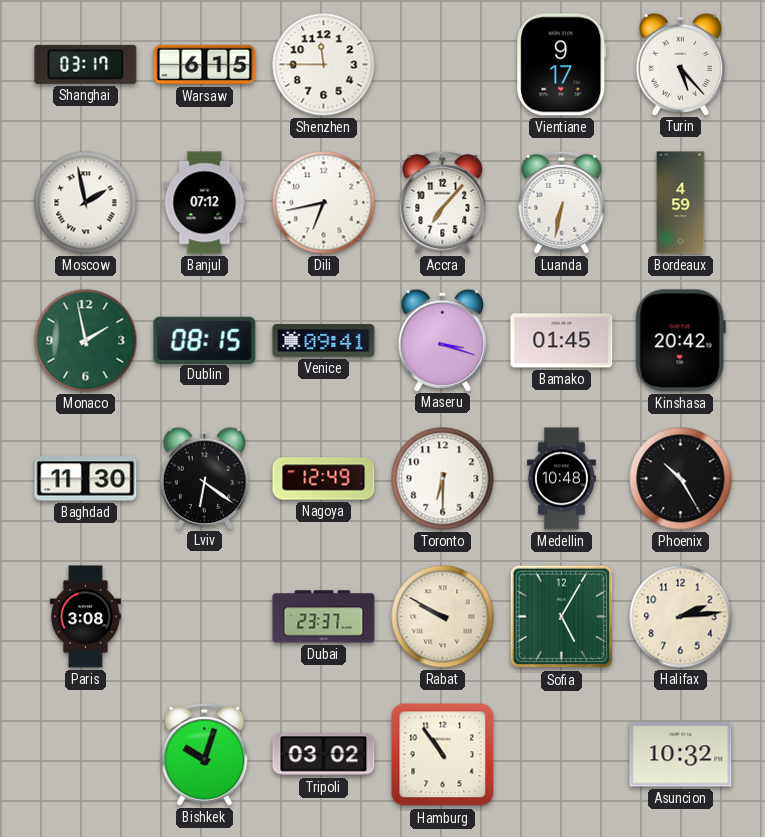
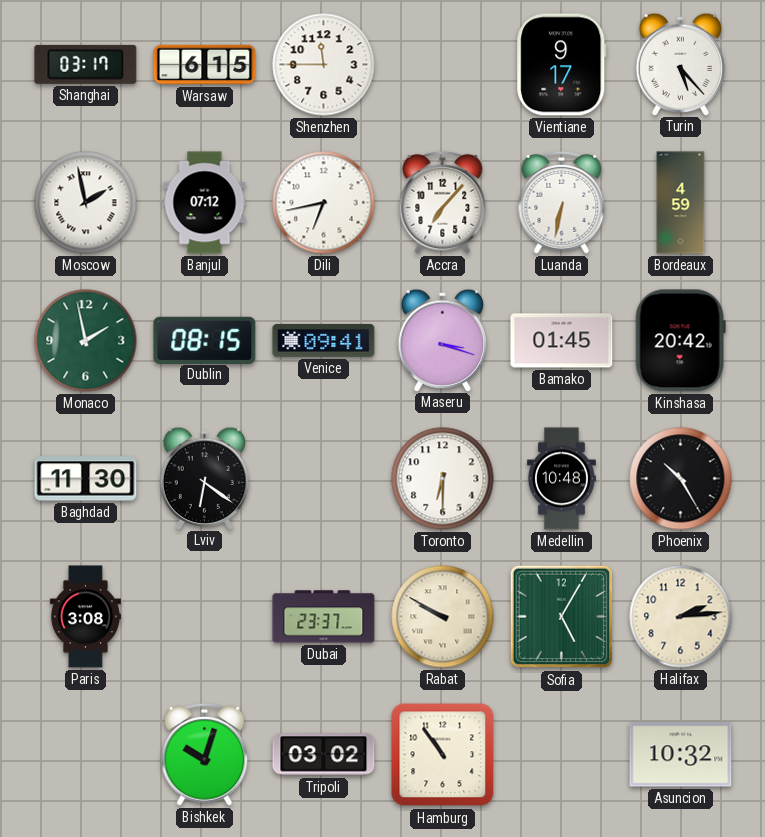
Nagoya: 12:49 -> none
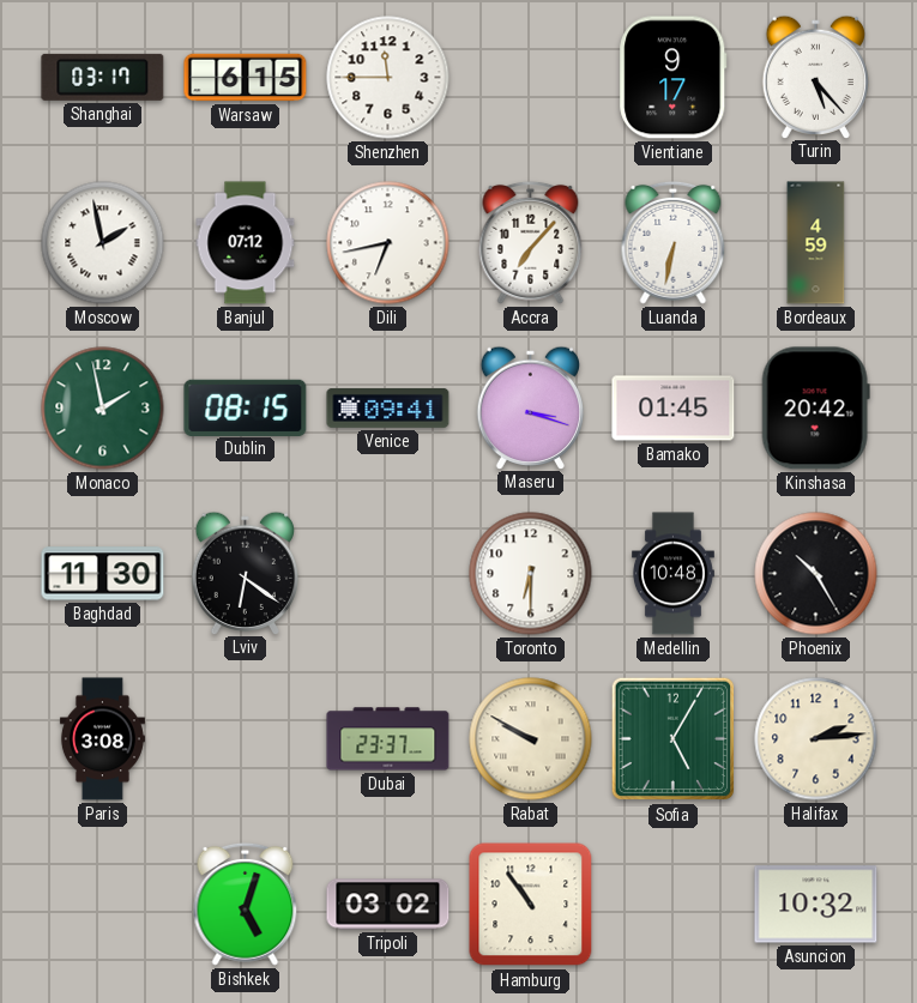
Bishkek: 10:03 -> 5:03
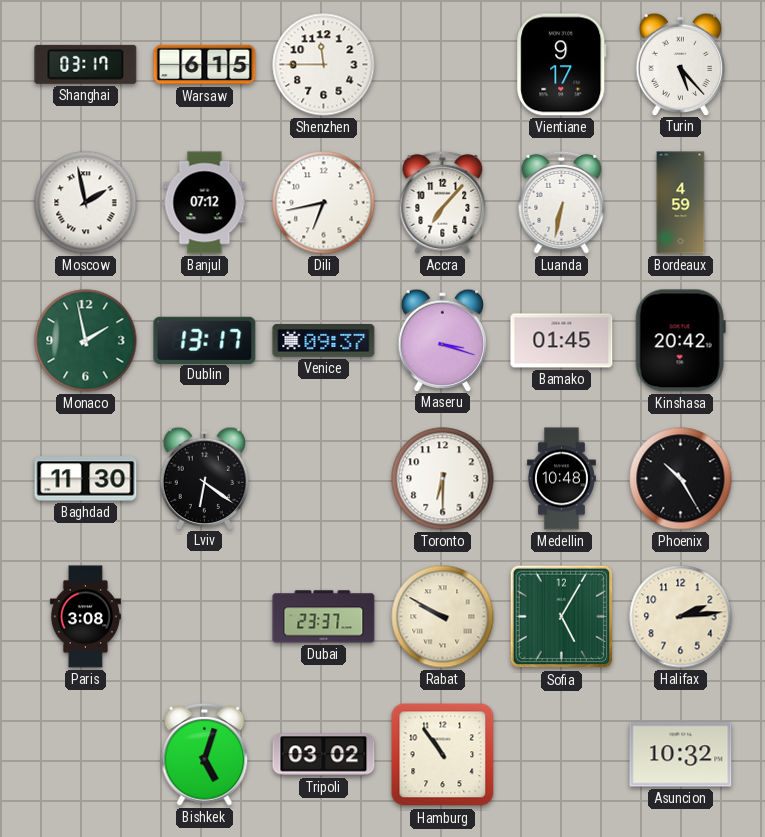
Dublin: 08:15 -> 13:17
Venice: 09:41 -> 09:37
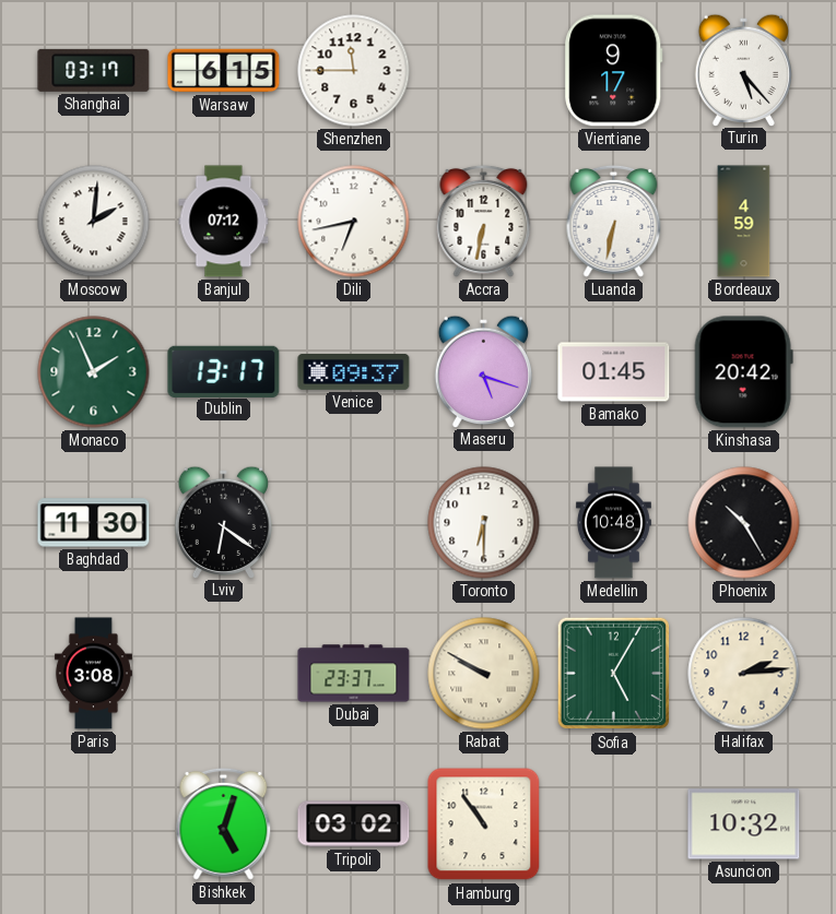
Moscow: 1:58 -> 2:01
Accra: 7:07 -> 6:32
Monaco: 1:58 -> 1:56
Maseru: 3:18 -> 5:18
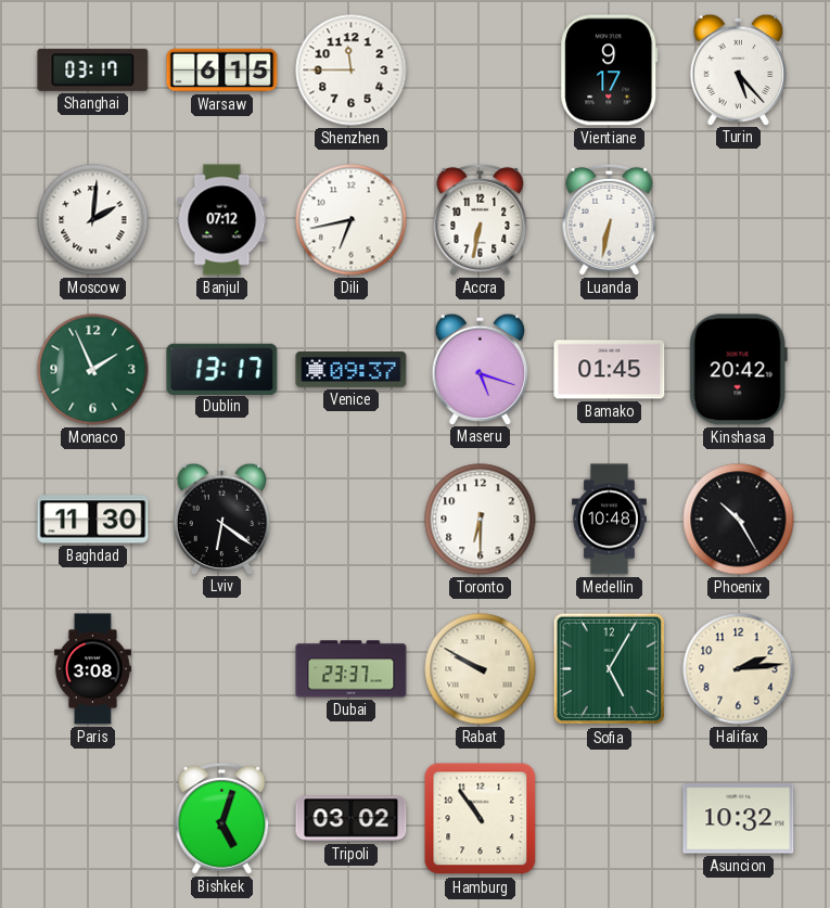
Bordeaux: 4:59 -> none
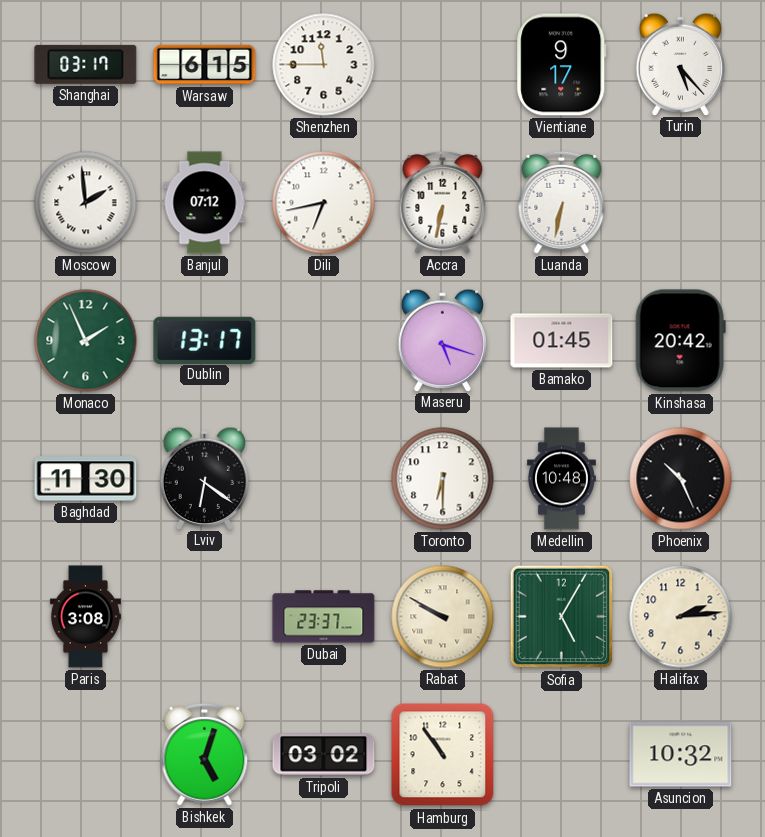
Moscow: 2:01 -> 1:59
Venice: 09:37 -> none
Phoenix: 10:25 -> 10:26
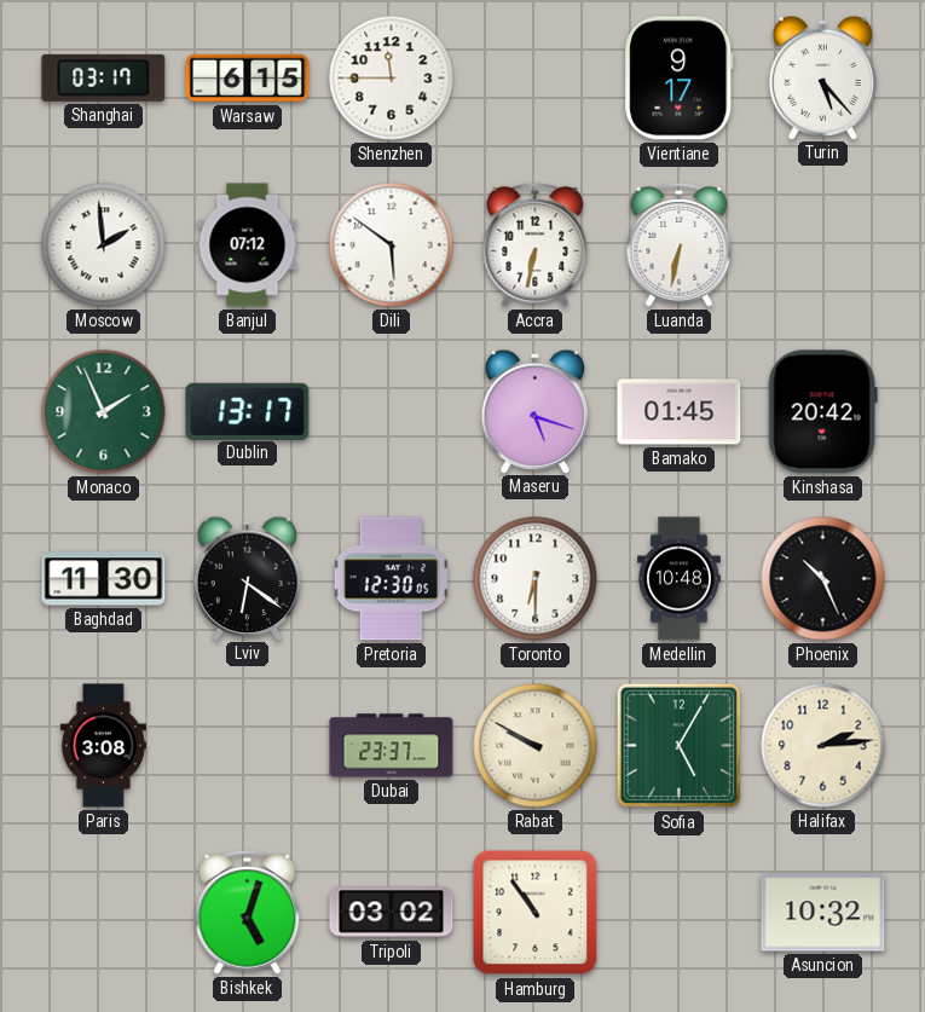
Dili: 6:43 -> 5:51
Pretoria: none -> 12:30
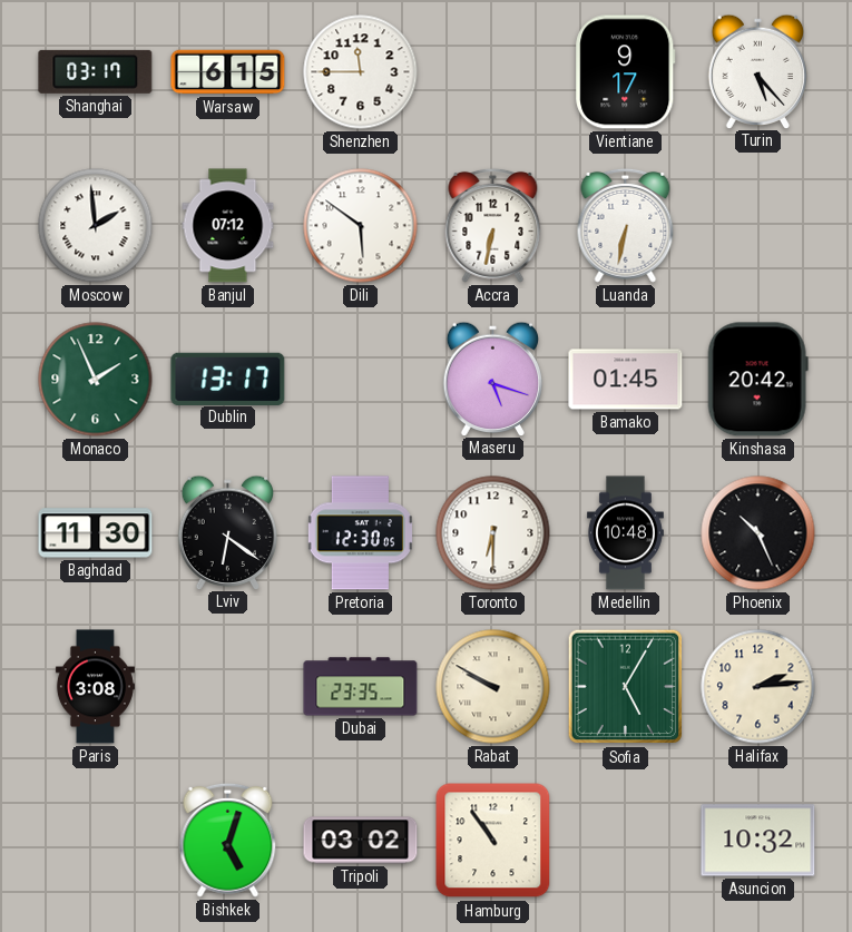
Dubai: 23:37 -> 23:35
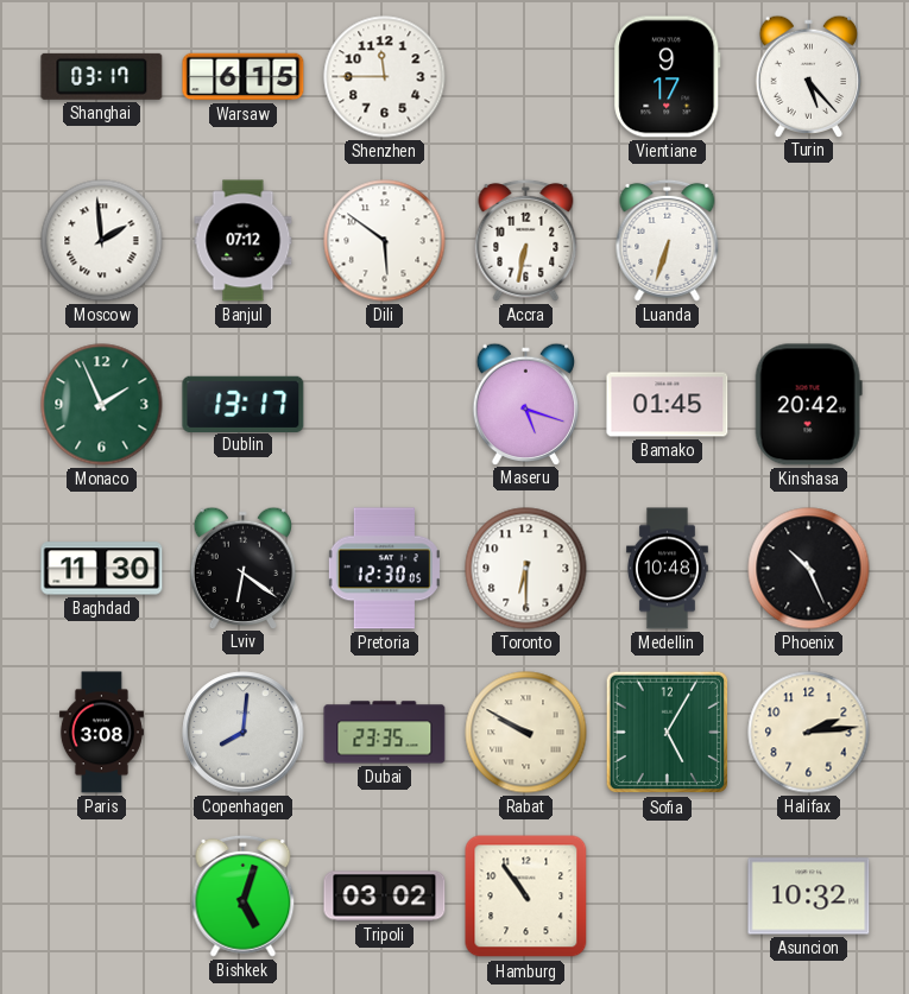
Luanda: 6:32 -> 6:33
Copenhagen: none -> 8:01
